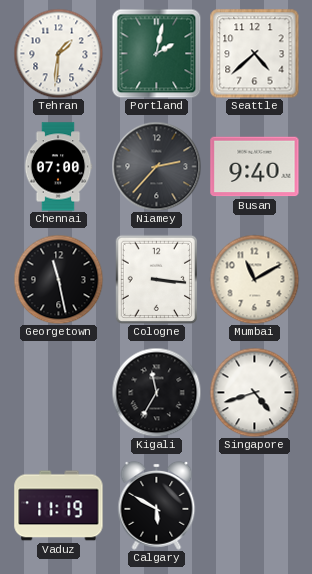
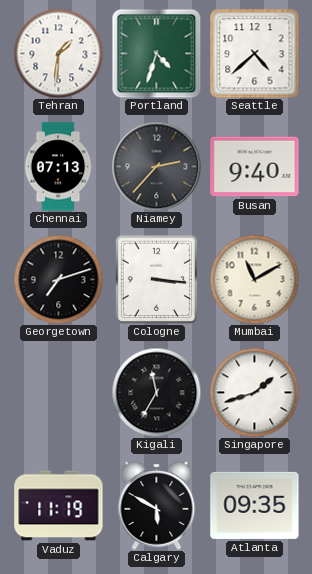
Portland: 2:02 -> 4:33
Chennai: 07:00 -> 07:13
Georgetown: 11:28 -> 7:12
Singapore: 4:42 -> 1:42
Atlanta: none -> 09:35
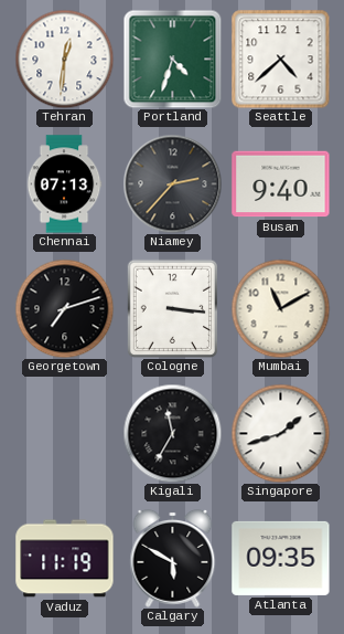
Tehran: 1:31 -> 12:31
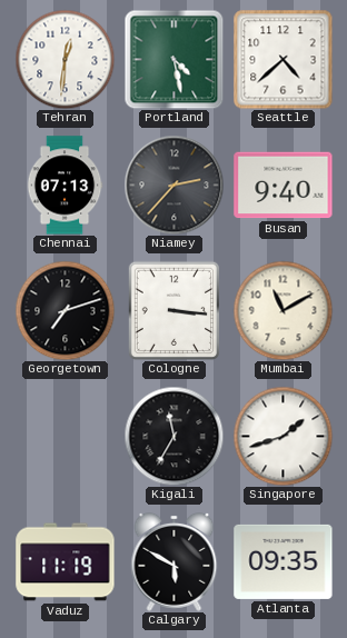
Portland: 4:33 -> 4:28
